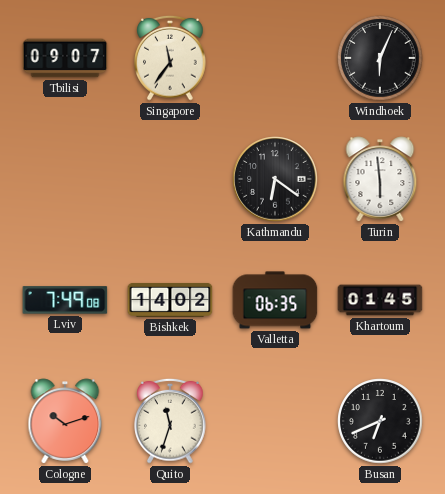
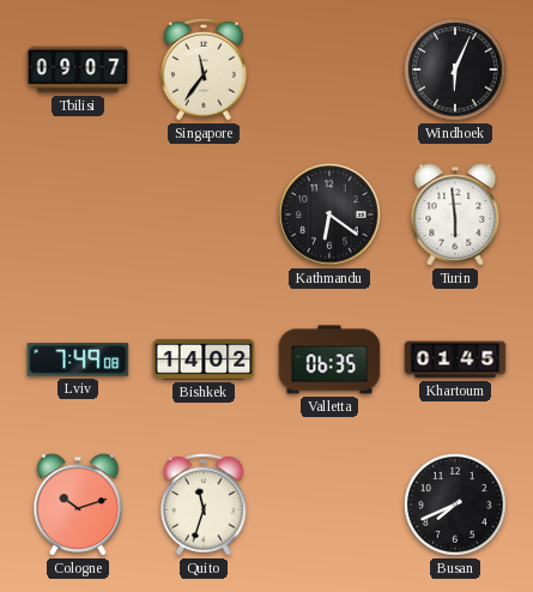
Busan: 6:41 -> 7:41
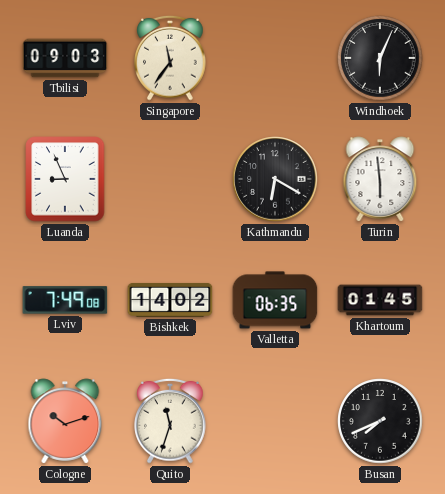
Tbilisi: 09:07 -> 09:03
Luanda: none -> 8:56
Kathmandu: 6:21 -> 6:20
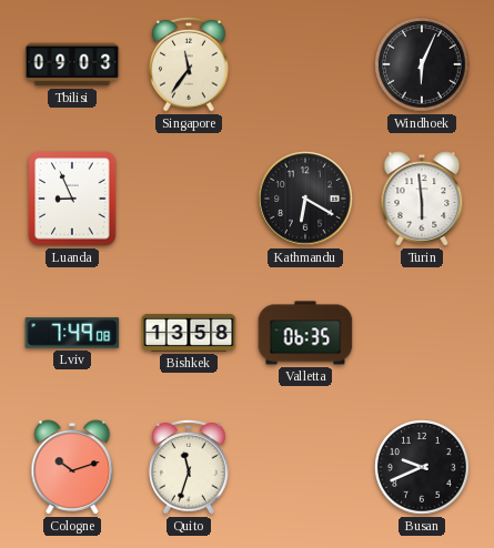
Bishkek: 14:02 -> 13:58
Khartoum: 01:45 -> none
Busan: 7:41 -> 9:41
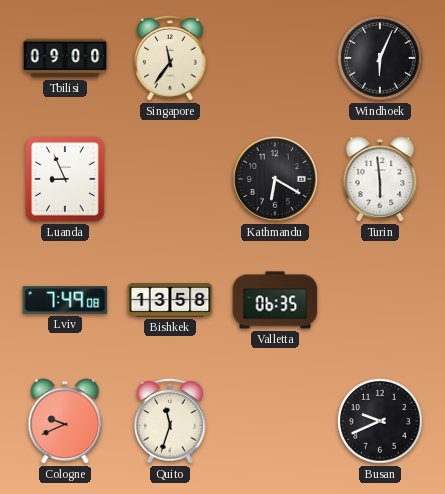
Tbilisi: 09:03 -> 09:00
Cologne: 10:12 -> 9:41
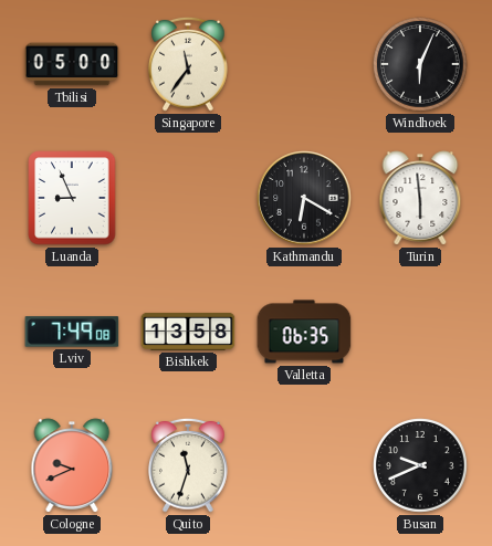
Tbilisi: 09:00 -> 05:00
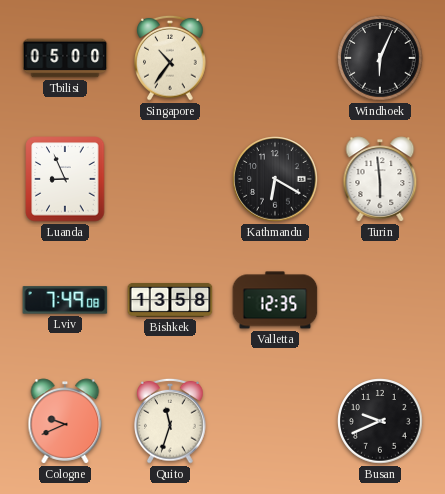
Singapore: 11:36 -> 10:36
Valletta: 06:35 -> 12:35
